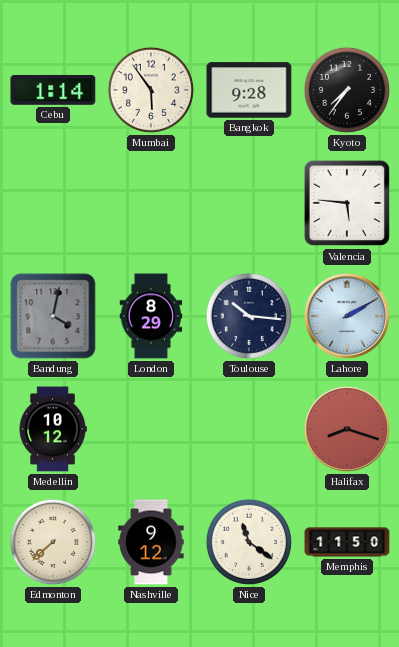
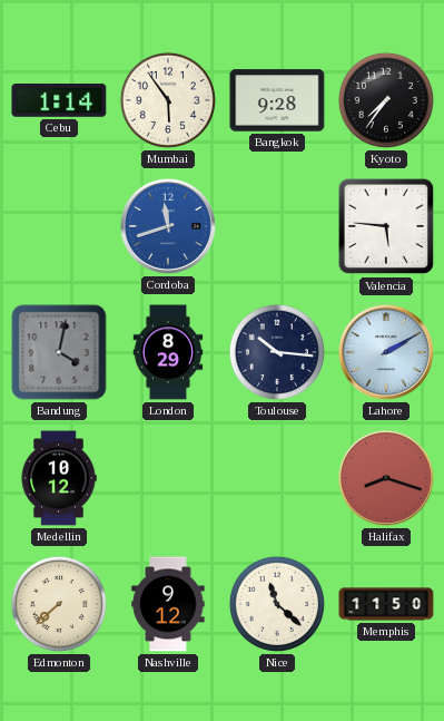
Cordoba: none -> 11:42
Nice: 11:21 -> 11:22
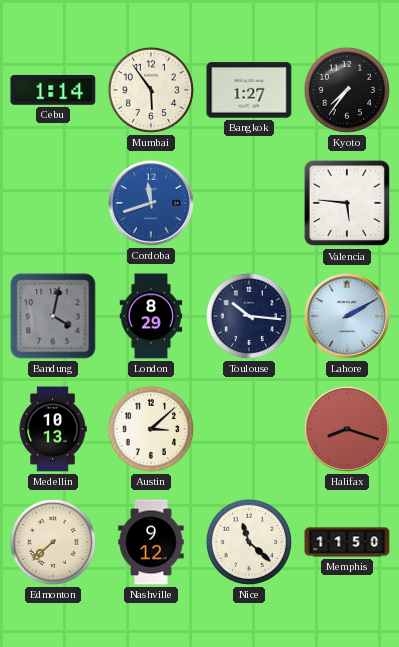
Bangkok: 9:28 -> 1:27
Medellin: 10:12 -> 10:13
Austin: none -> 3:08
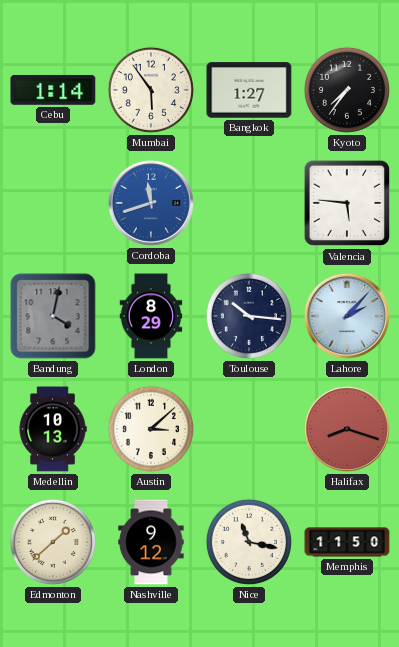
Lahore: 2:10 -> 2:07
Edmonton: 7:38 -> 1:38
Nice: 11:22 -> 11:17
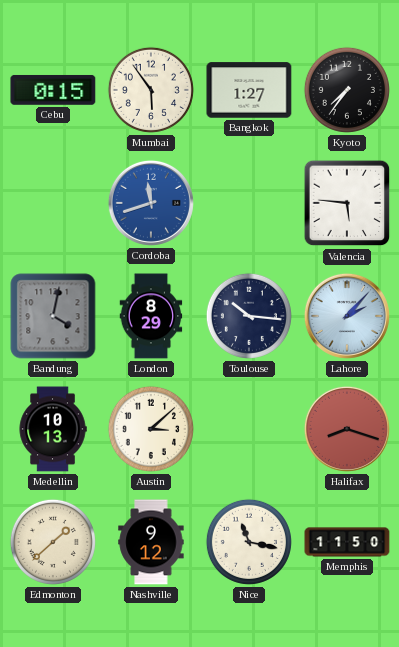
Cebu: 1:14 -> 0:15
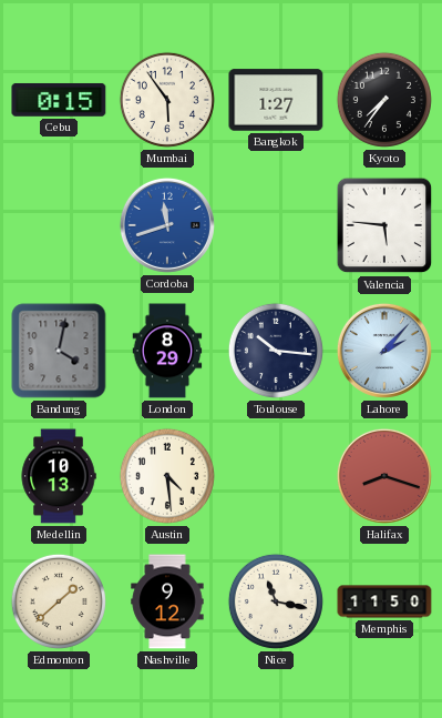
Austin: 3:08 -> 4:29
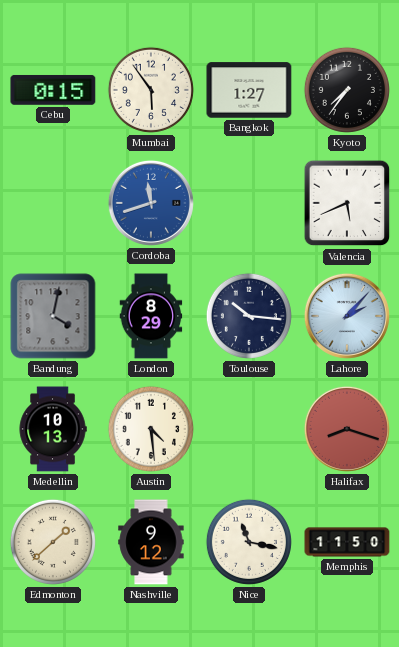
Valencia: 5:46 -> 5:41
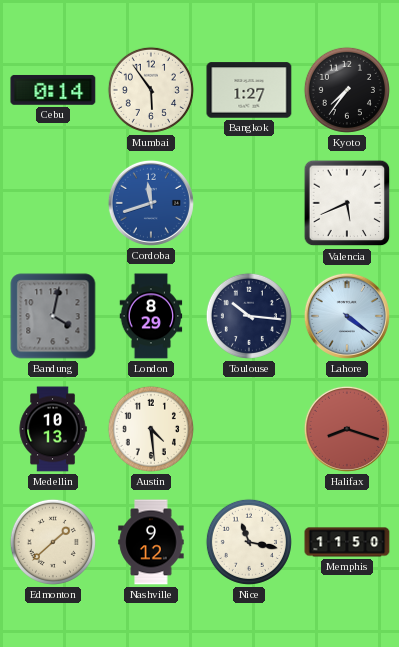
Cebu: 0:15 -> 0:14
Lahore: 2:07 -> 4:21
